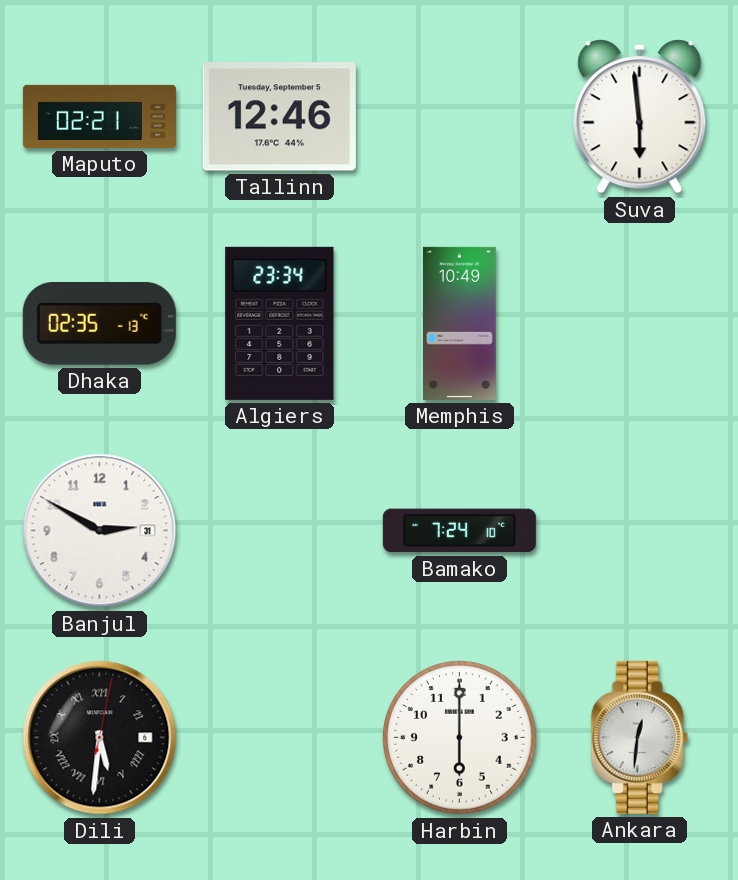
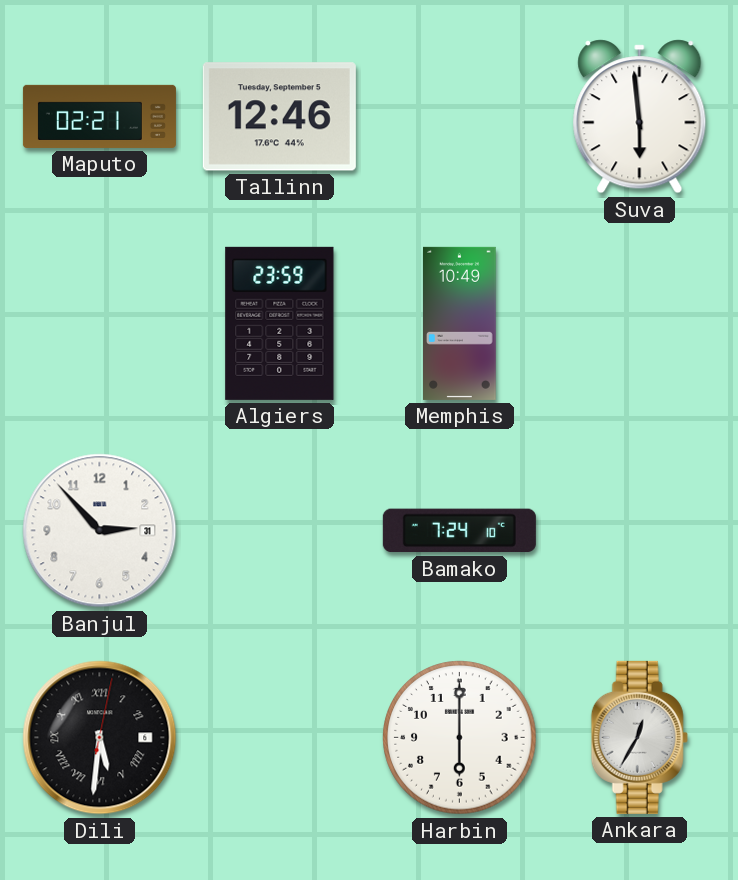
Dhaka: 02:35 -> none
Algiers: 23:34 -> 23:59
Banjul: 2:50 -> 2:53
Ankara: 12:31 -> 12:35
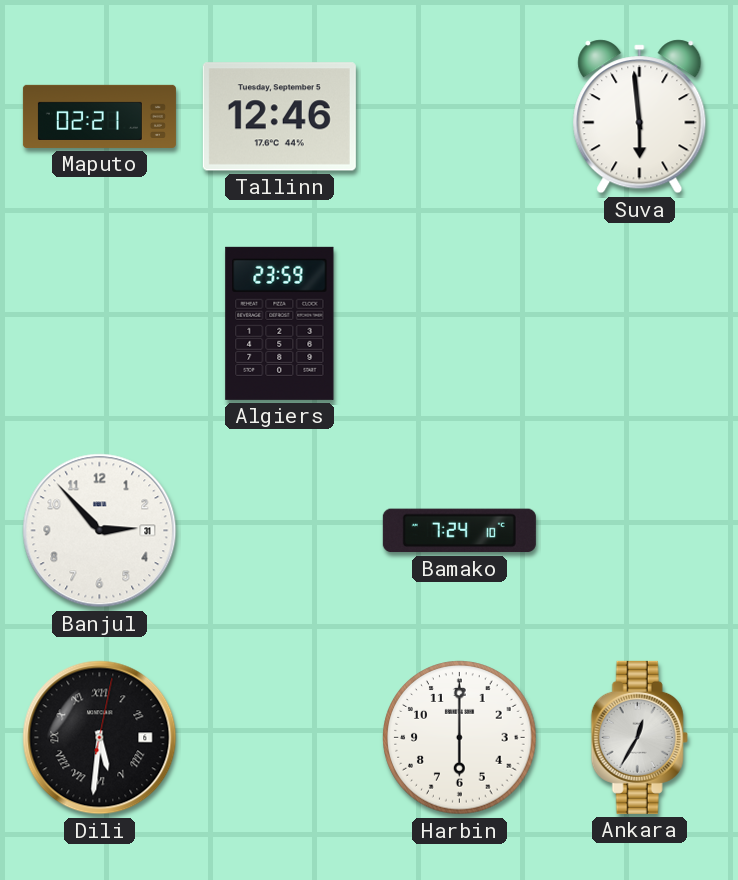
Memphis: 10:49 -> none
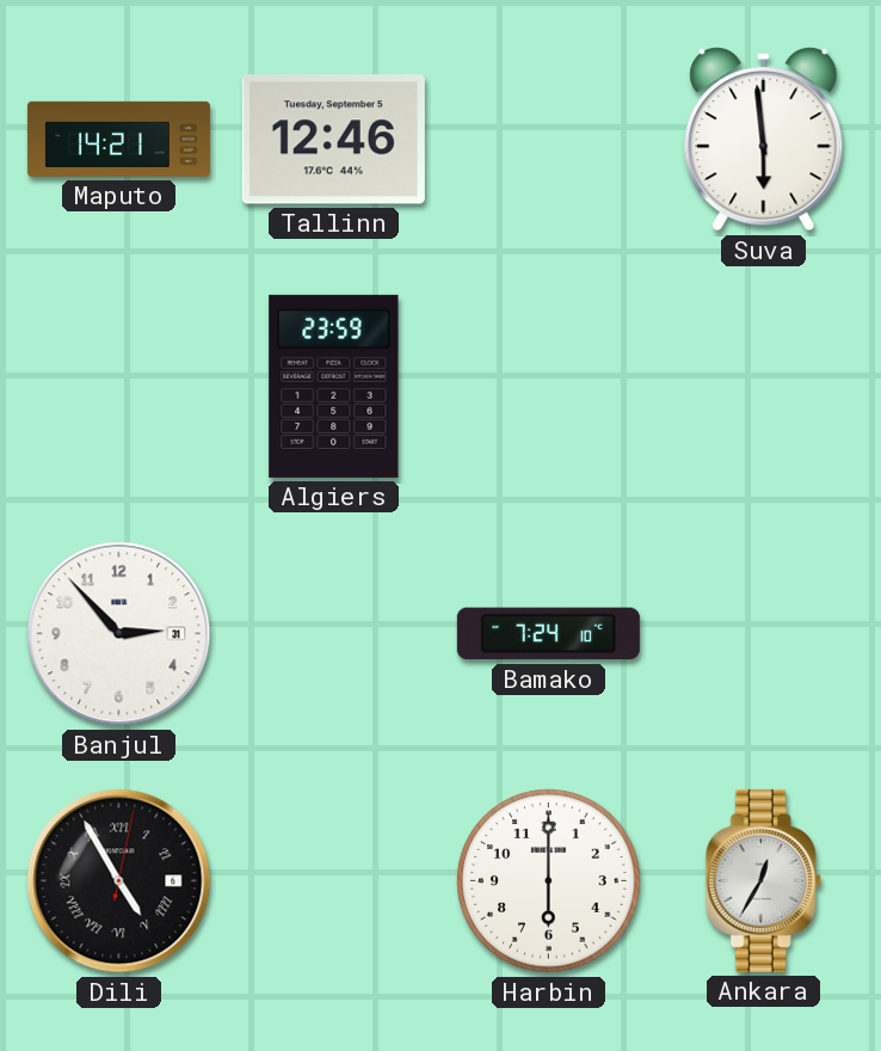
Maputo: 02:21 -> 14:21
Dili: 5:31 -> 4:55
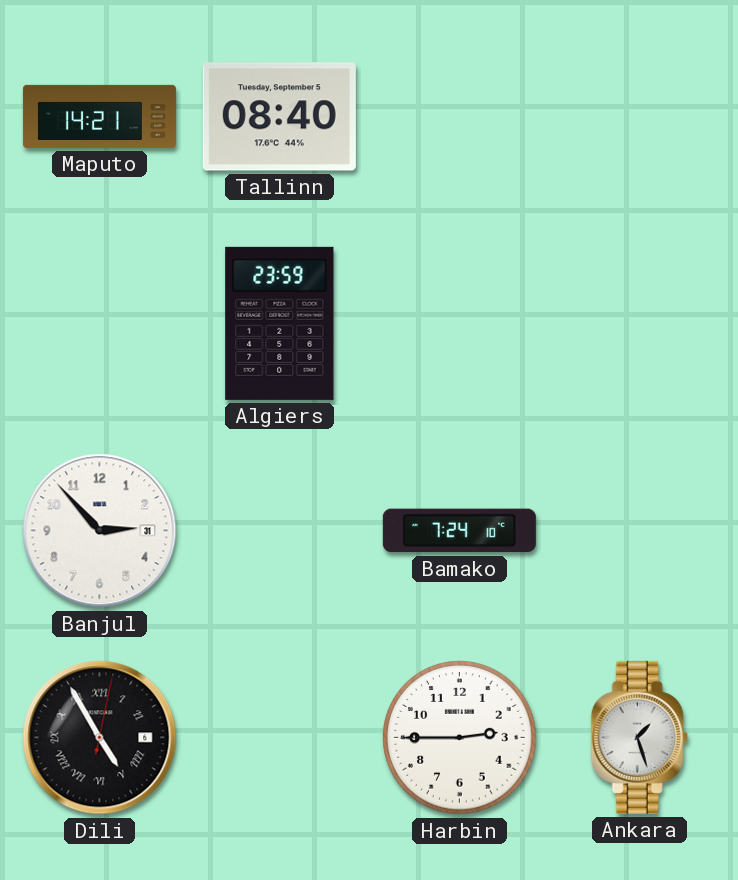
Tallinn: 12:46 -> 08:40
Suva: 5:59 -> none
Harbin: 6:00 -> 2:45
Ankara: 12:35 -> 1:27
